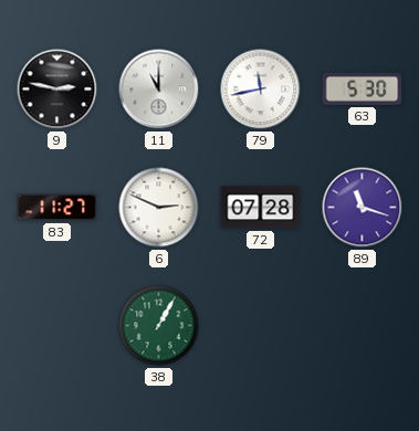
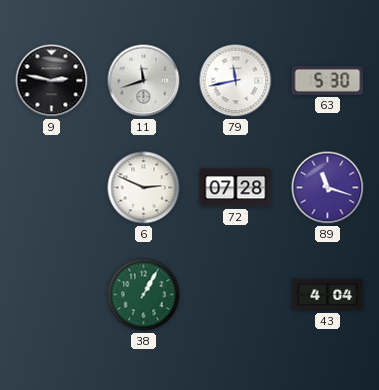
11: 11:00 -> 11:42
83: 11:27 -> none
43: none -> 4:04
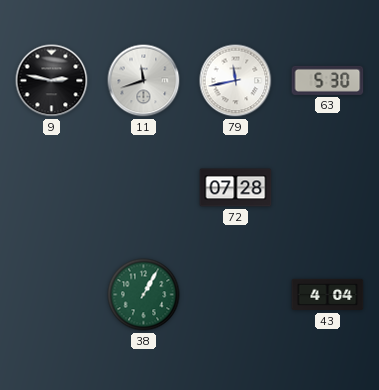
6: 2:49 -> none
89: 11:18 -> none
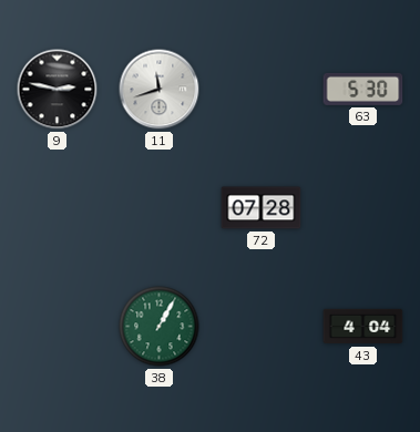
79: 11:43 -> none
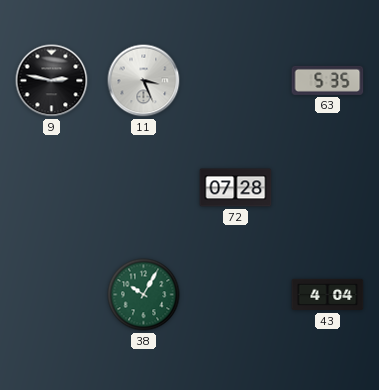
11: 11:42 -> 3:26
63: 5:30 -> 5:35
38: 1:05 -> 10:05
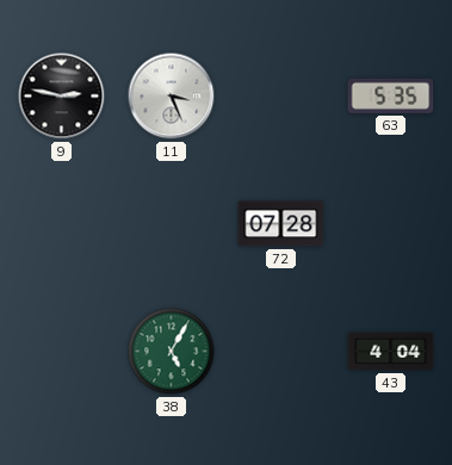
38: 10:05 -> 5:05
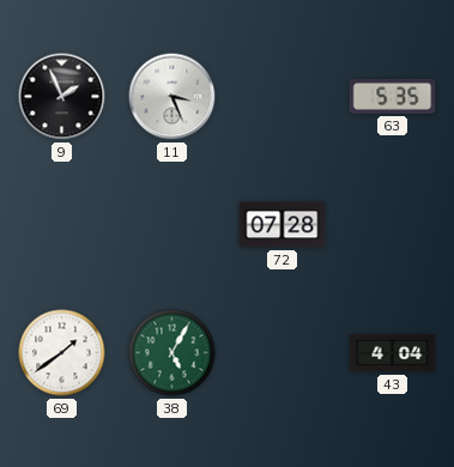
9: 2:47 -> 1:56
69: none -> 1:39
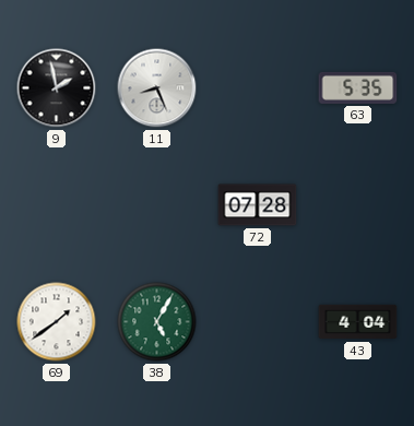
9: 1:56 -> 1:58
11: 3:26 -> 8:26
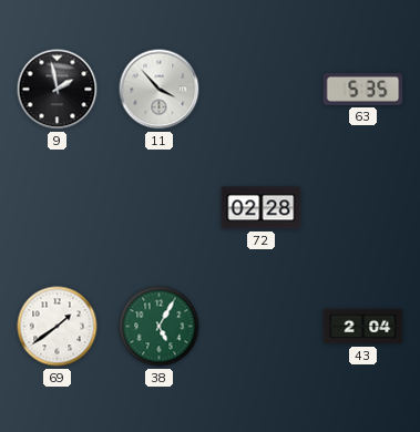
11: 8:26 -> 3:53
72: 07:28 -> 02:28
43: 4:04 -> 2:04
